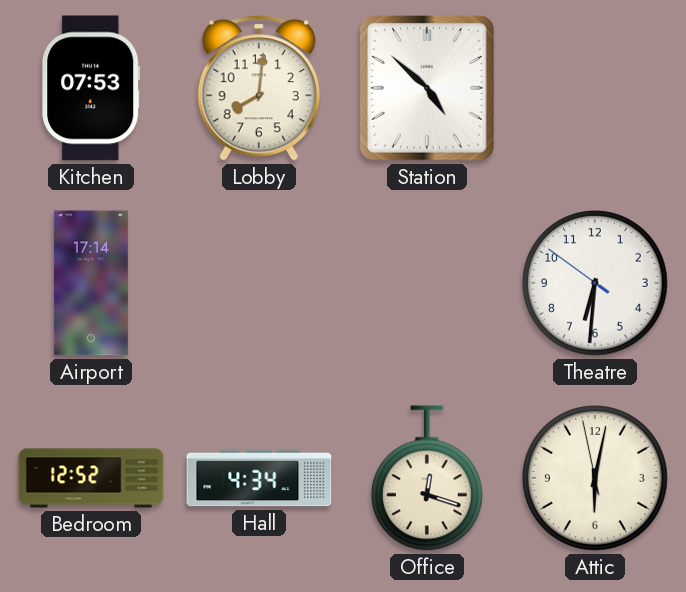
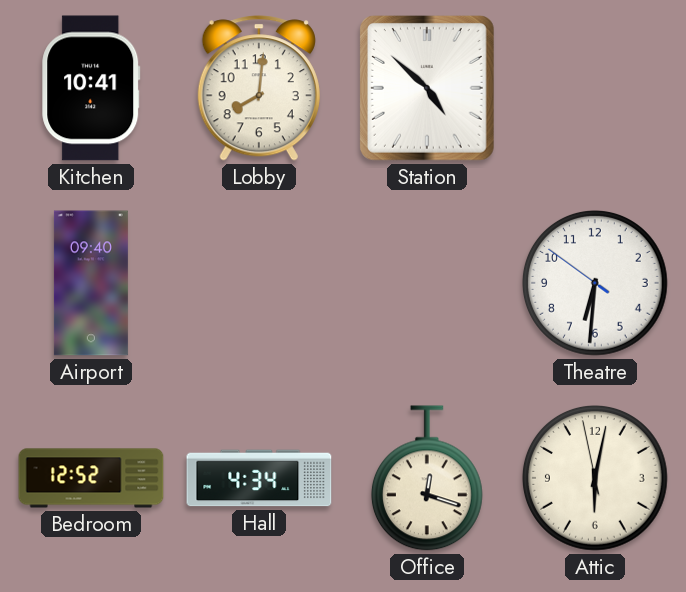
Kitchen: 07:53 -> 10:41
Airport: 17:14 -> 09:40
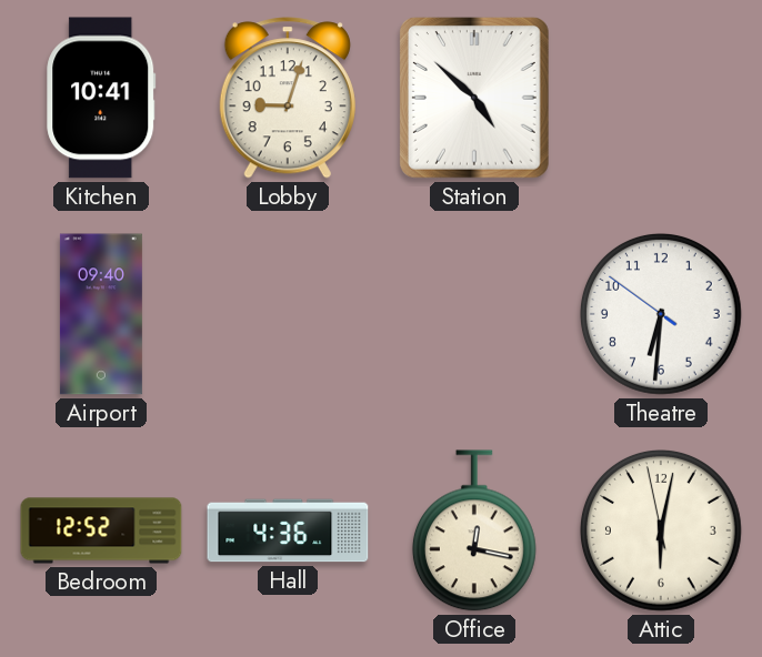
Lobby: 8:01 -> 9:03
Hall: 4:34 -> 4:36
Office: 12:18 -> 12:17
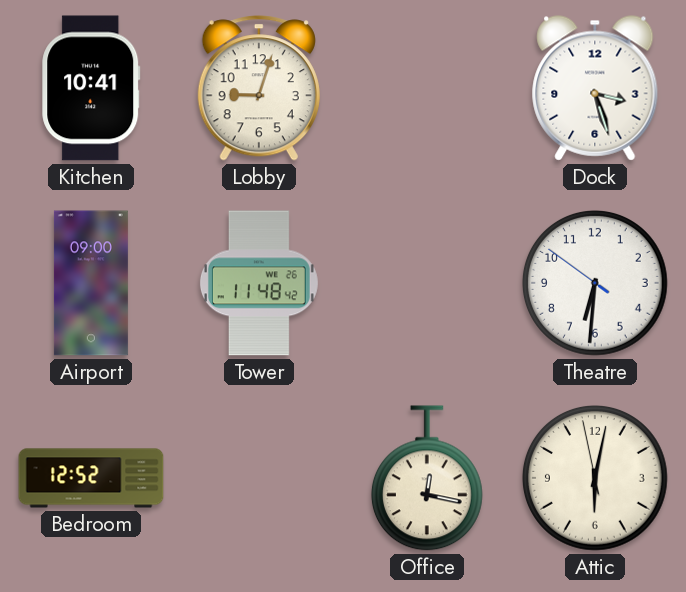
Station: 4:52 -> none
Dock: none -> 3:27
Airport: 09:40 -> 09:00
Tower: none -> 11:48
Hall: 4:36 -> none
